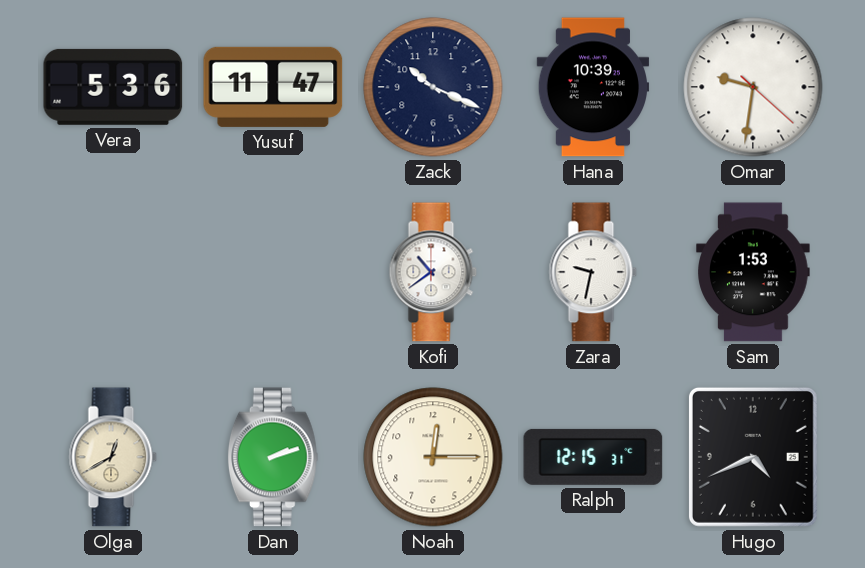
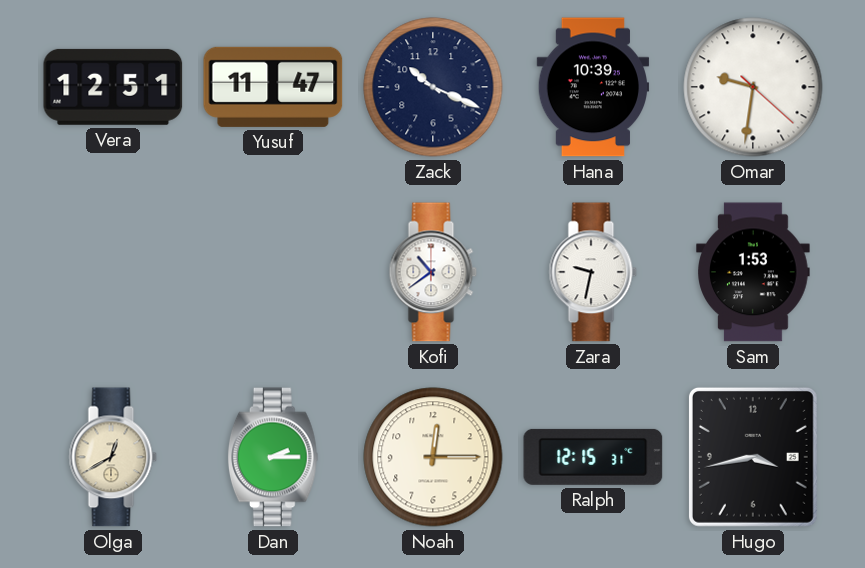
Vera: 5:36 -> 12:51
Dan: 2:12 -> 2:15
Hugo: 4:41 -> 3:43
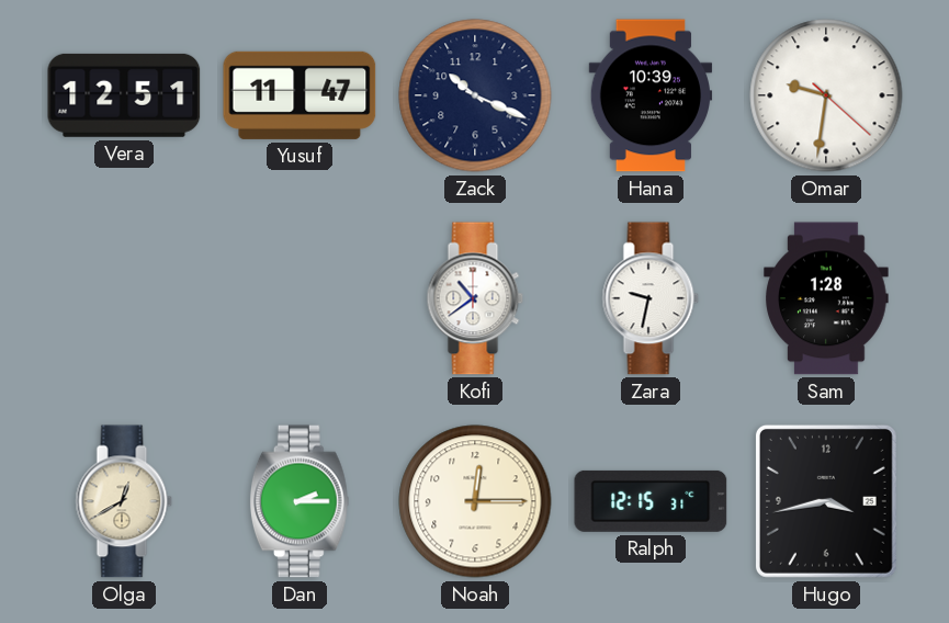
Sam: 1:53 -> 1:28
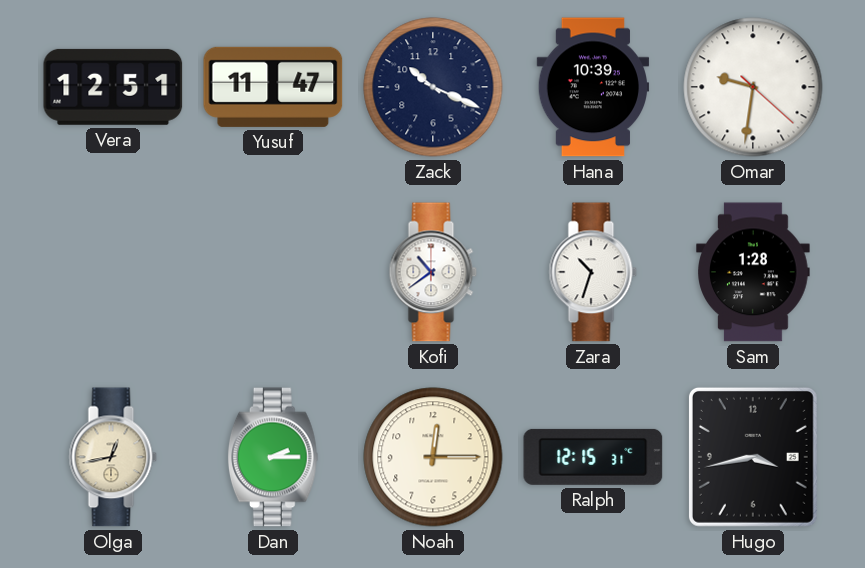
Zara: 9:32 -> 10:33
Olga: 12:40 -> 12:43
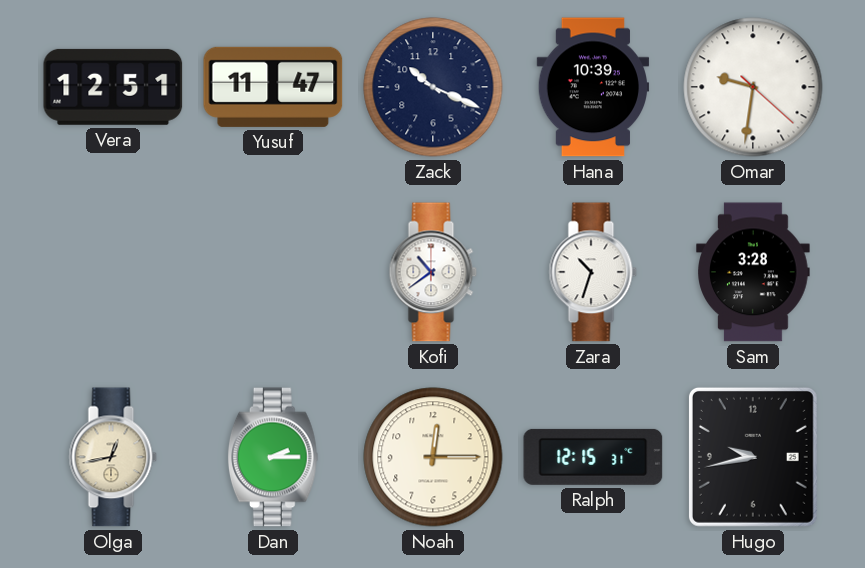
Sam: 1:28 -> 3:28
Hugo: 3:43 -> 9:43
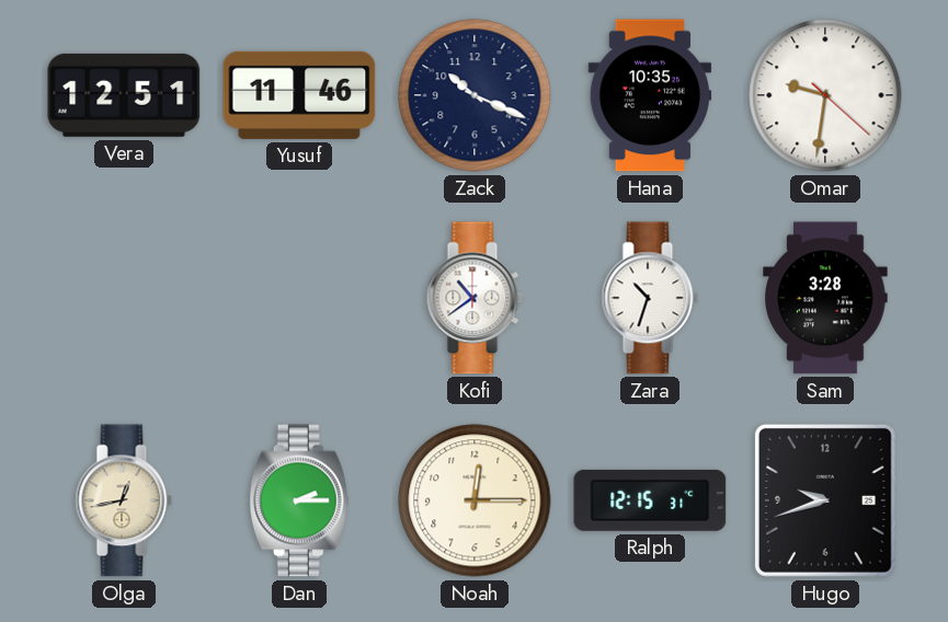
Yusuf: 11:47 -> 11:46
Hana: 10:39 -> 10:35
Hugo: 9:43 -> 9:42
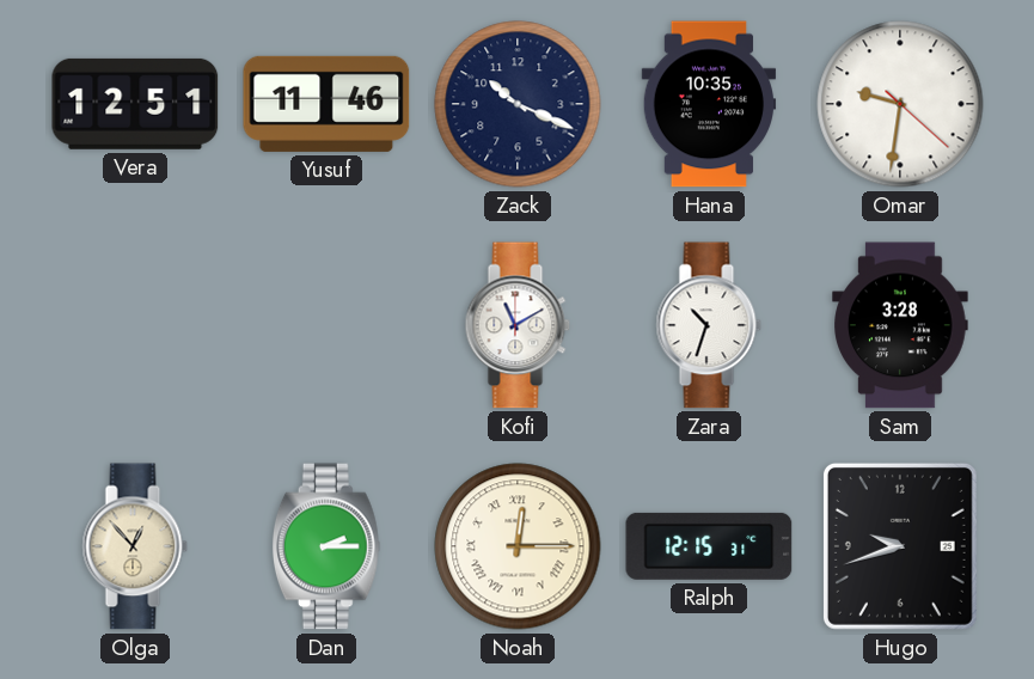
Kofi: 10:39 -> 11:10
Olga: 12:43 -> 12:53
Noah numerals: Arabic -> Roman
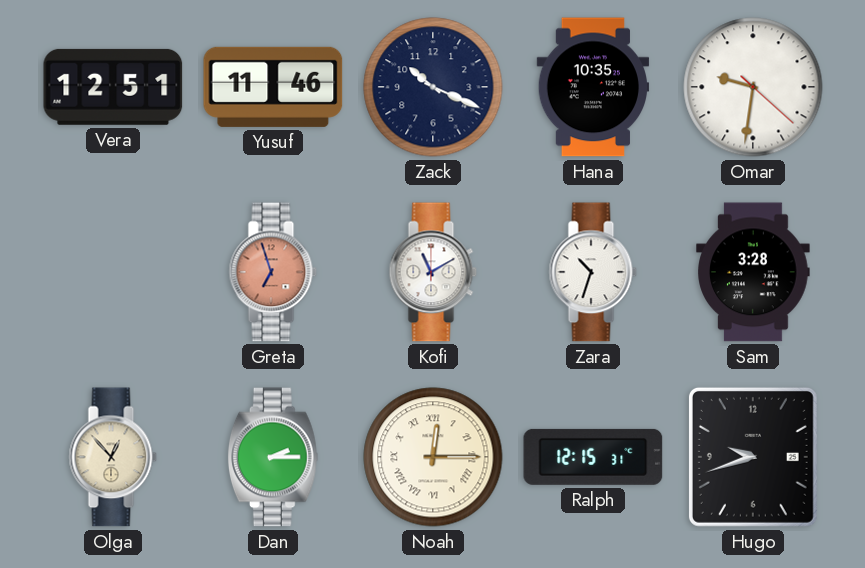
Greta: none -> 6:57
